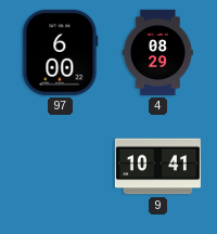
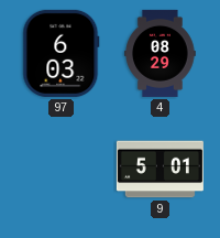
97: 6:00 -> 6:03
9: 10:41 -> 5:01
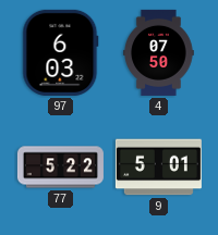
4: 08:29 -> 07:50
77: none -> 5:22
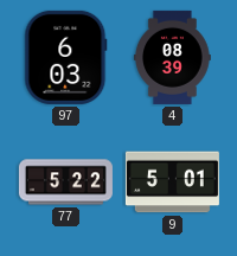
4: 07:50 -> 08:39
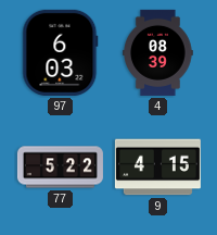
9: 5:01 -> 4:15
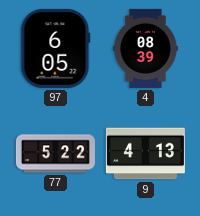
97: 6:03 -> 6:05
9: 4:15 -> 4:13
